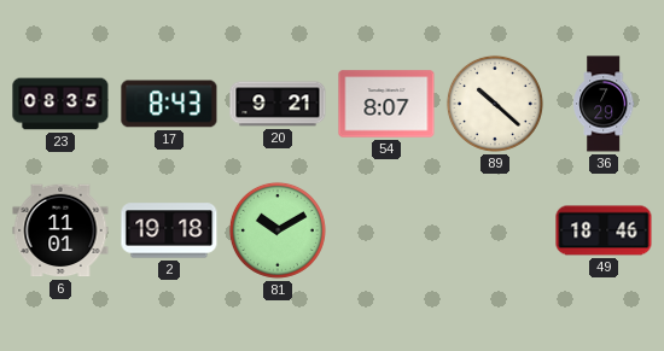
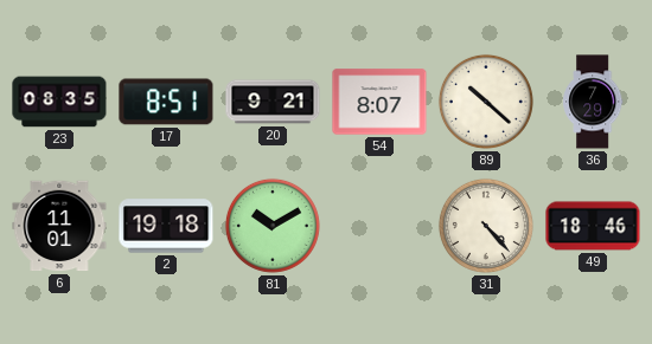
17: 8:43 -> 8:51
31: none -> 4:23
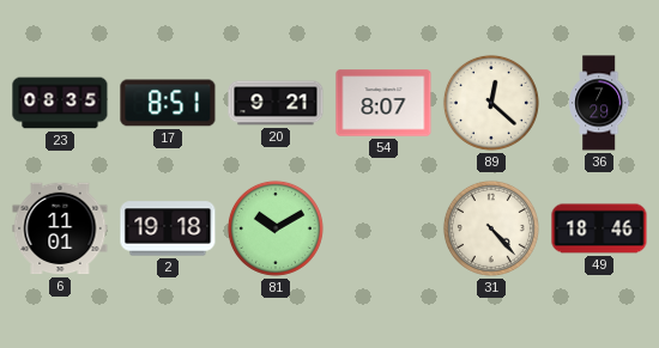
89: 10:22 -> 12:22
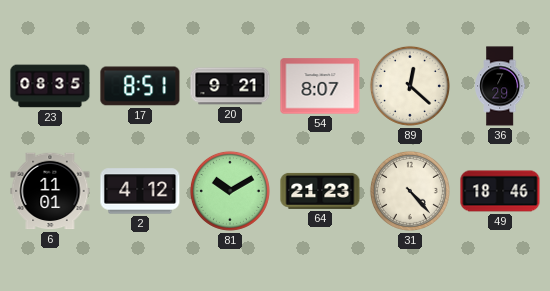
2: 19:18 -> 4:12
64: none -> 21:23
